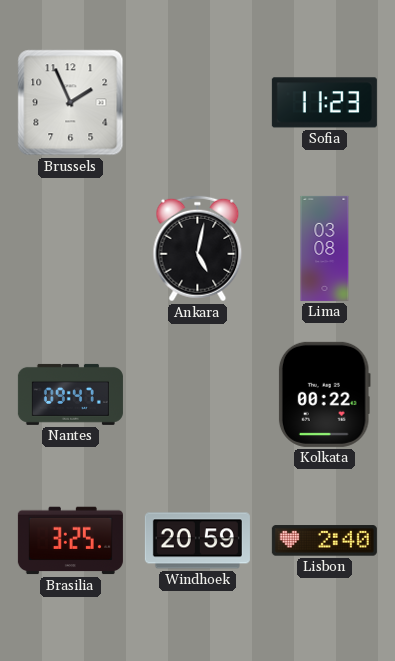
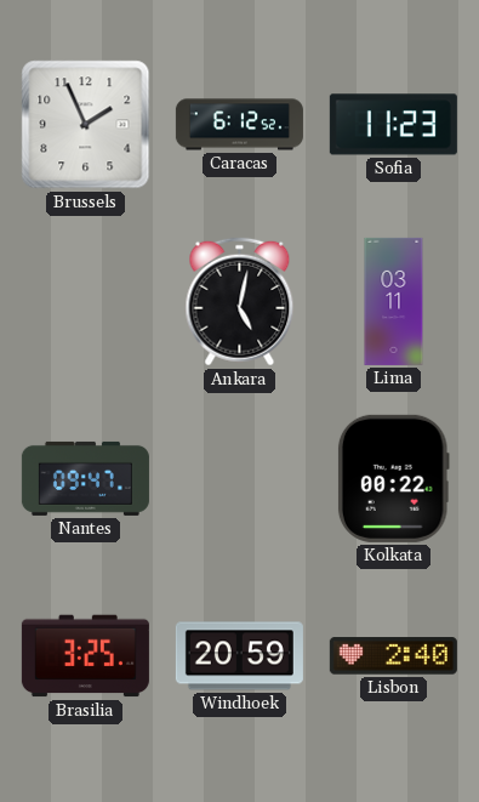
Caracas: none -> 6:12
Lima: 03:08 -> 03:11
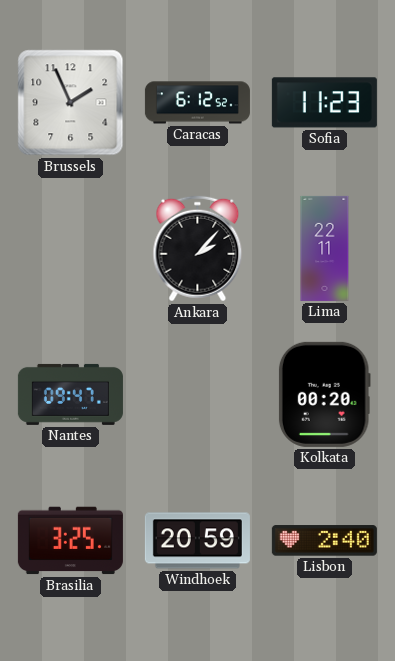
Ankara: 5:02 -> 2:07
Lima: 03:11 -> 22:11
Kolkata: 00:22 -> 00:20
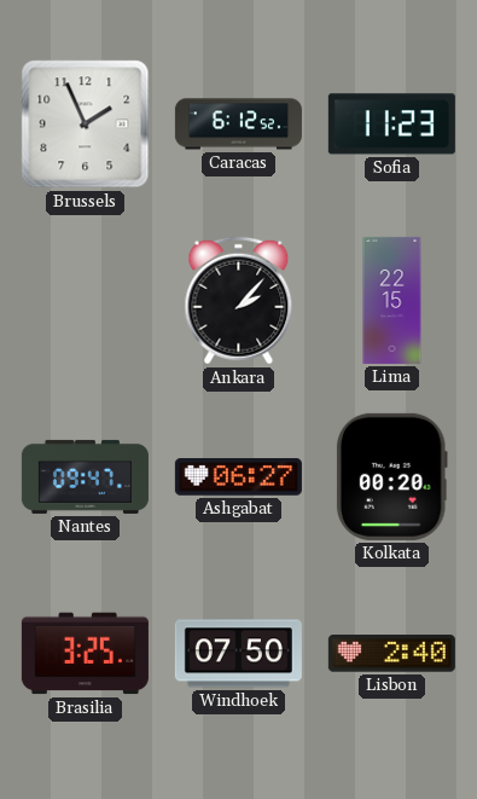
Lima: 22:11 -> 22:15
Ashgabat: none -> 06:27
Windhoek: 20:59 -> 07:50
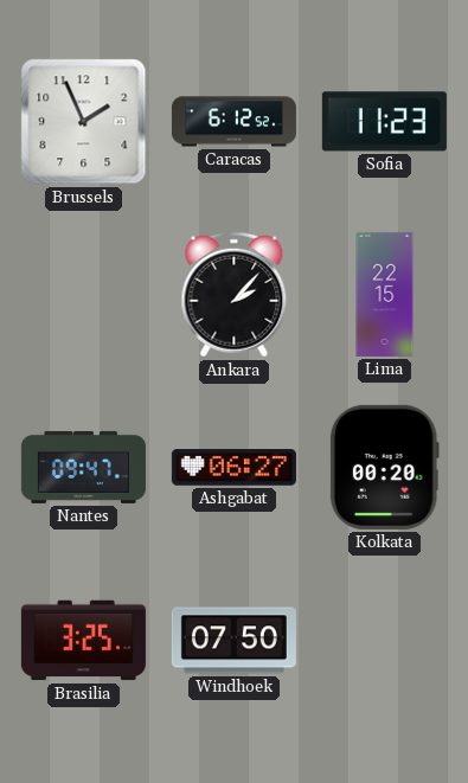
Lisbon: 2:40 -> none
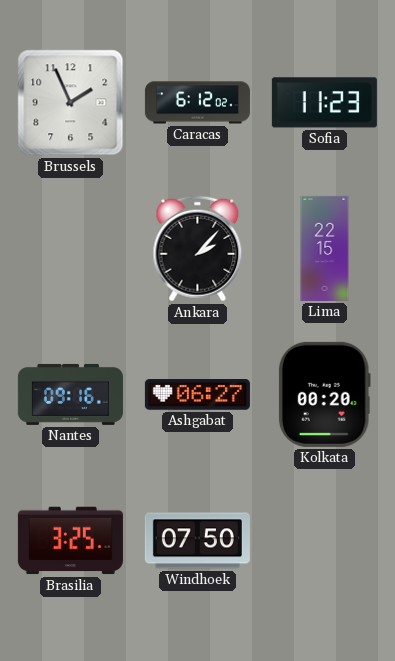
Caracas: 6:12:52 -> 6:12:02
Nantes: 09:47 -> 09:16
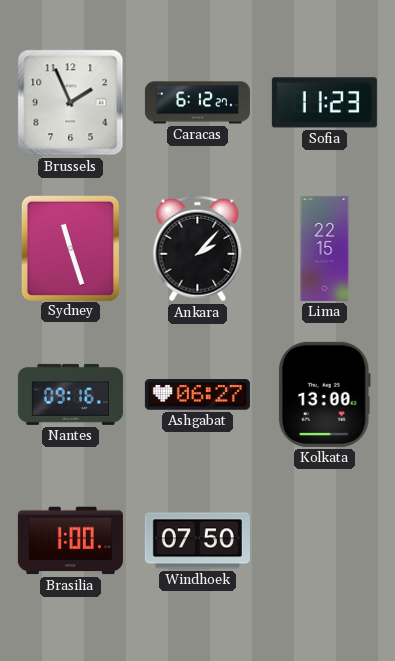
Caracas: 6:12:02 -> 6:12:27
Sydney: none -> 11:27
Kolkata: 00:20 -> 13:00
Brasilia: 3:25 -> 1:00
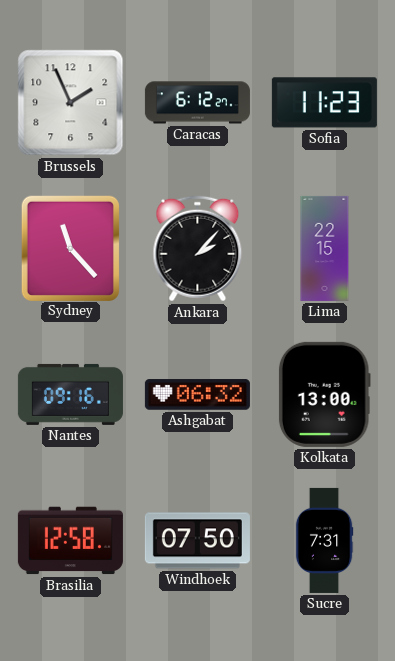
Sydney: 11:27 -> 11:23
Ashgabat: 06:27 -> 06:32
Brasilia: 1:00 -> 12:58
Sucre: none -> 7:31
